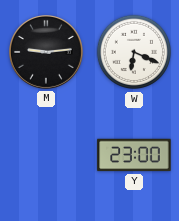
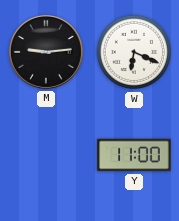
Y: 23:00 -> 11:00
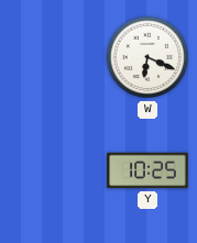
M: 9:14 -> none
Y: 11:00 -> 10:25
